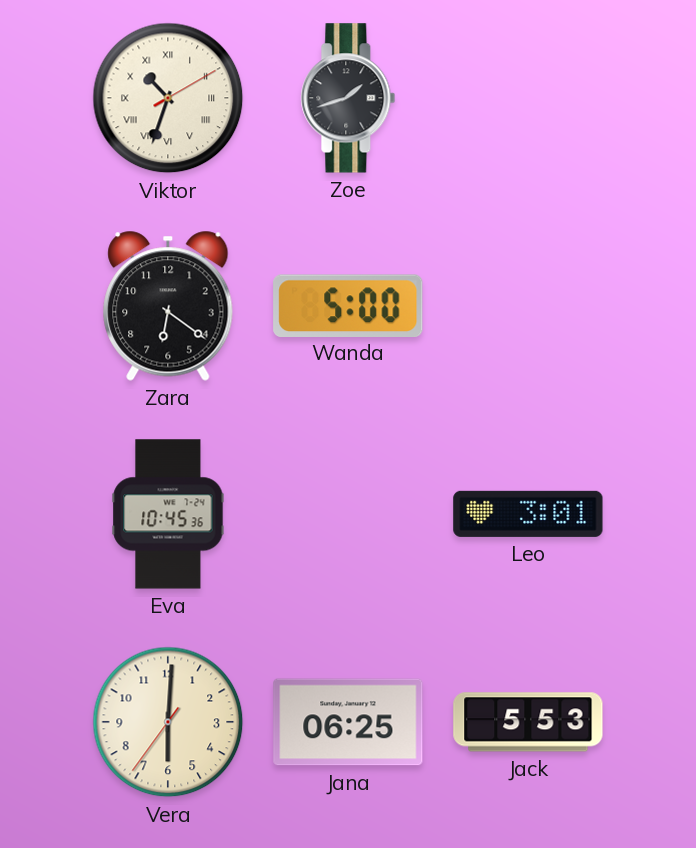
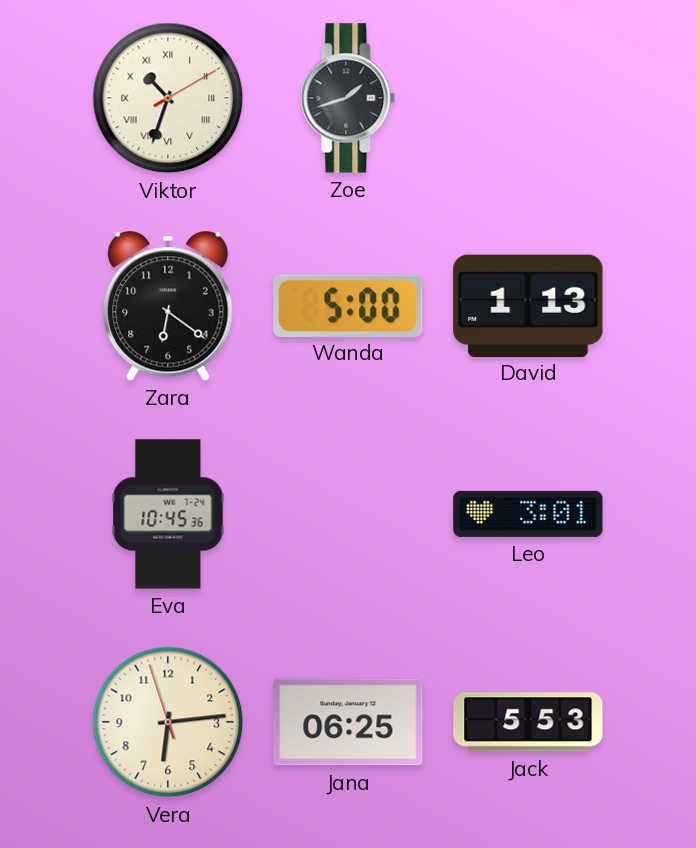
David: none -> 1:13
Vera: 6:00 -> 6:13
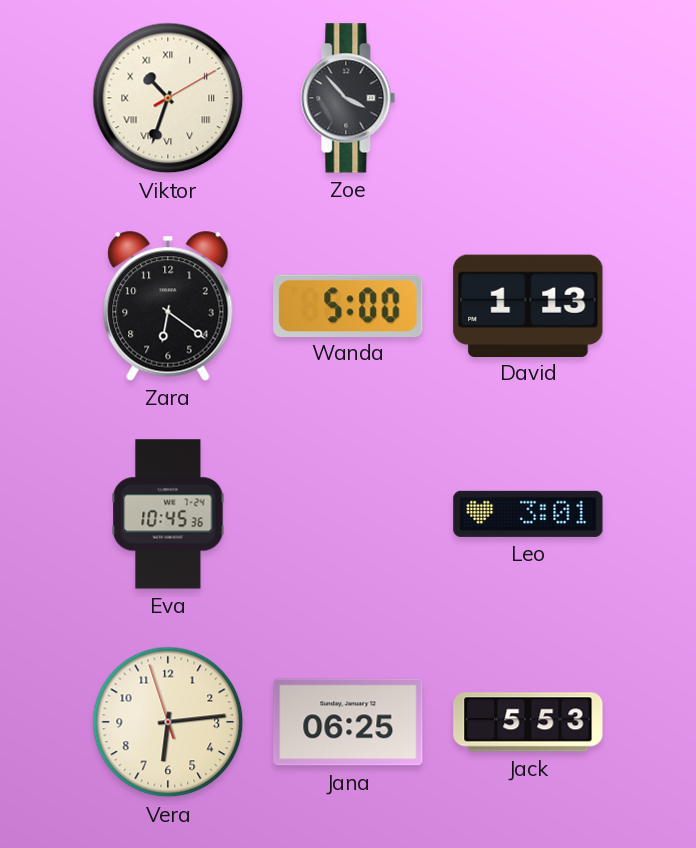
Zoe: 1:42 -> 3:53
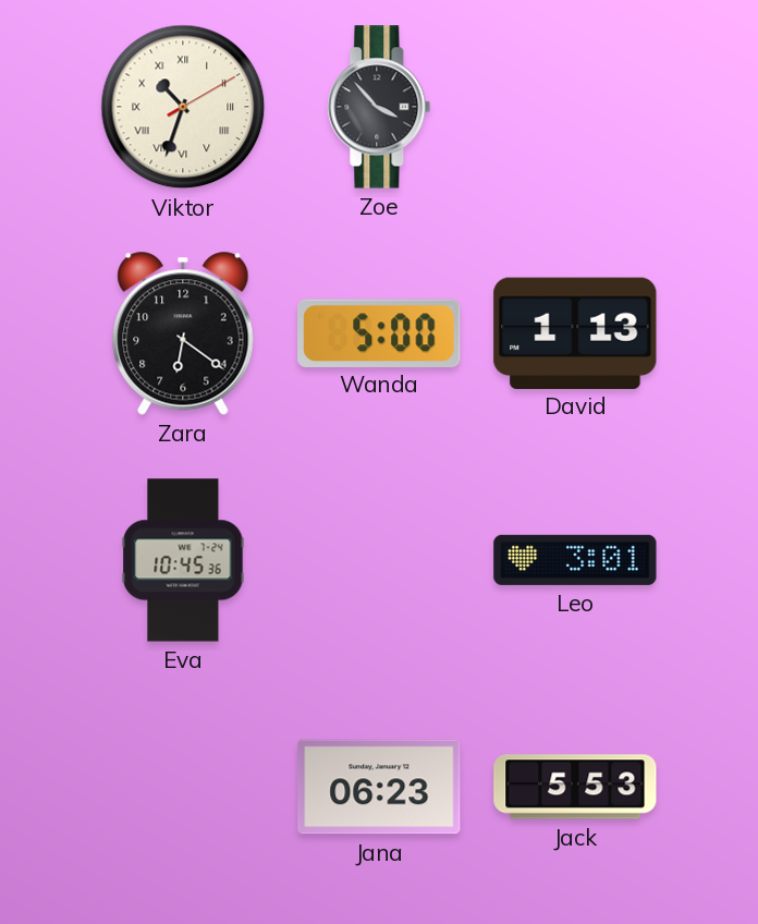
Vera: 6:13 -> none
Jana: 06:25 -> 06:23
